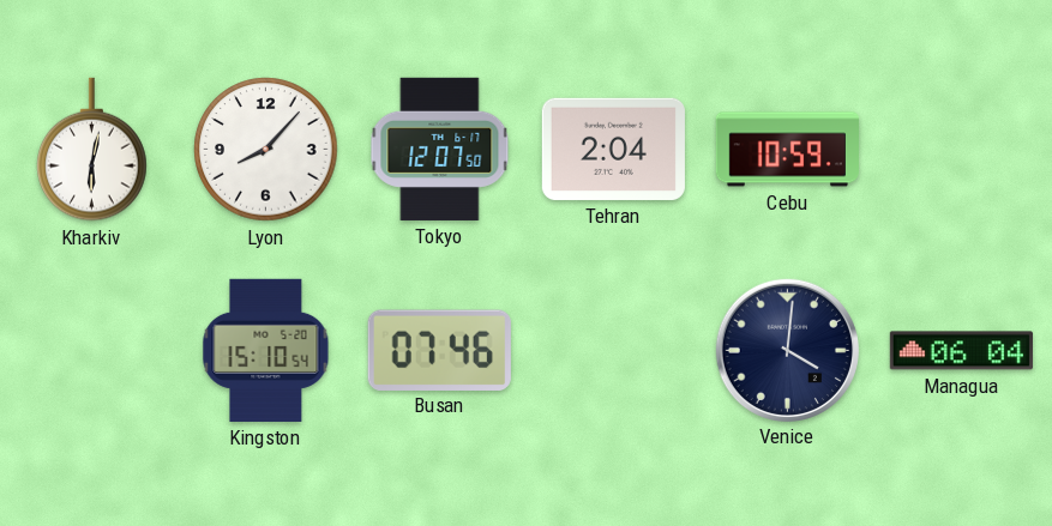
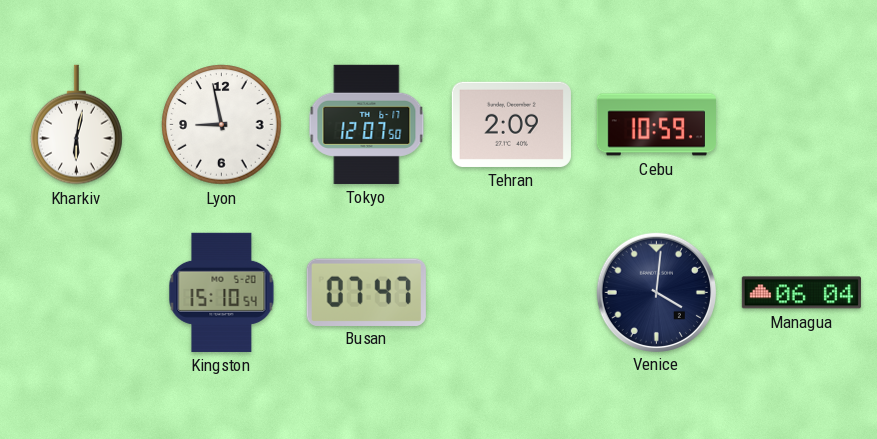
Lyon: 8:07 -> 8:58
Tehran: 2:04 -> 2:09
Busan: 07:46 -> 07:47
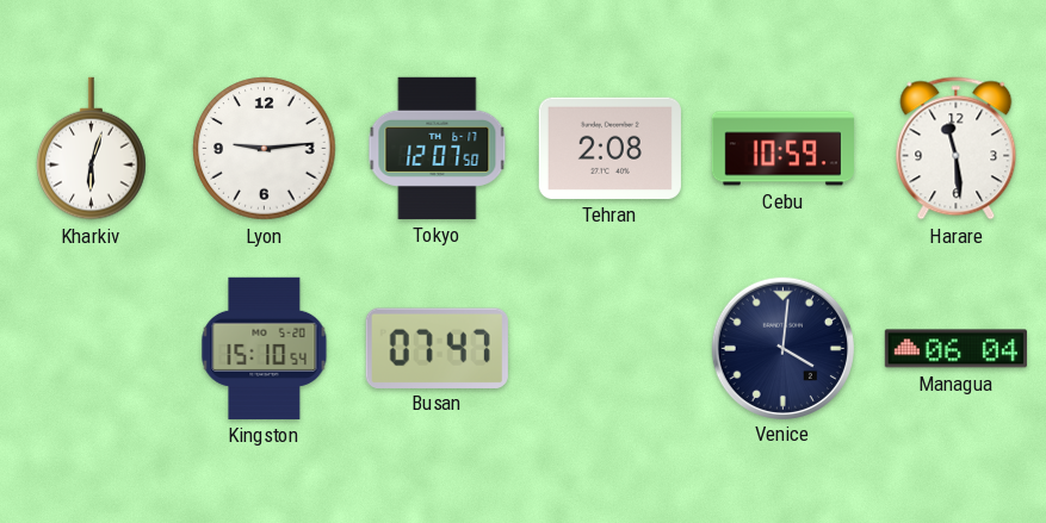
Kharkiv: 6:02 -> 6:03
Lyon: 8:58 -> 9:14
Tehran: 2:09 -> 2:08
Harare: none -> 11:29
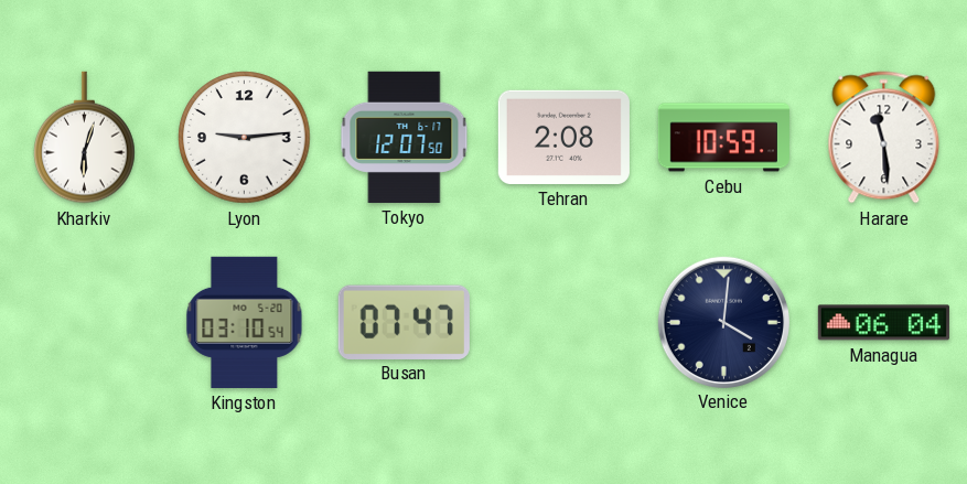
Kingston: 15:10 -> 03:10
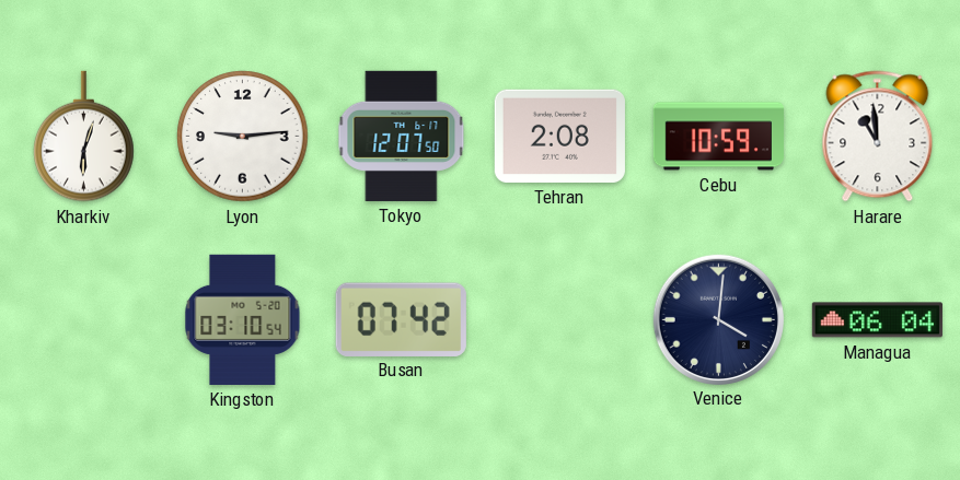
Harare: 11:29 -> 10:59
Busan: 07:47 -> 07:42
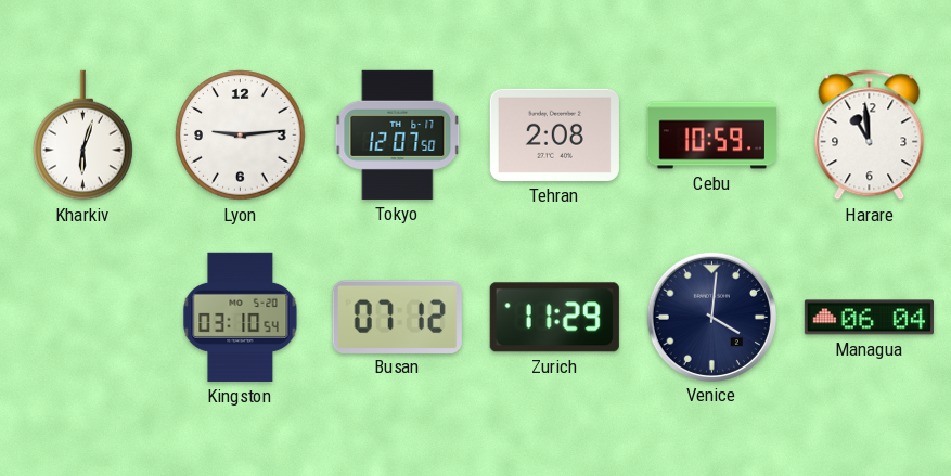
Busan: 07:42 -> 07:12
Zurich: none -> 11:29
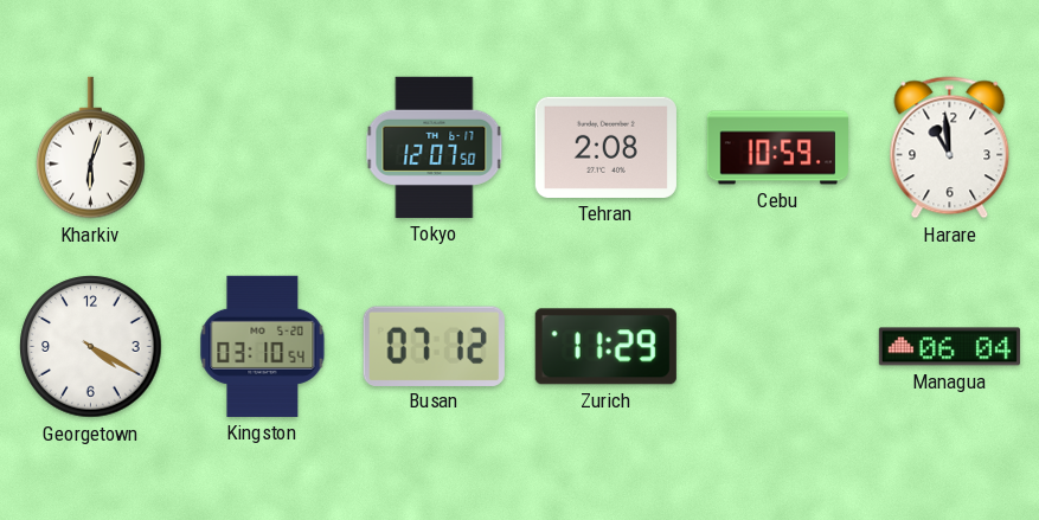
Lyon: 9:14 -> none
Georgetown: none -> 4:20
Venice: 4:01 -> none
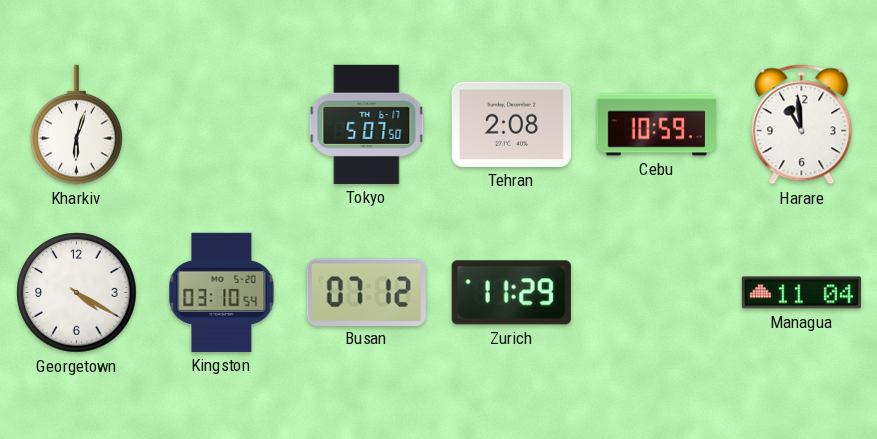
Tokyo: 12:07 -> 5:07
Managua: 06:04 -> 11:04
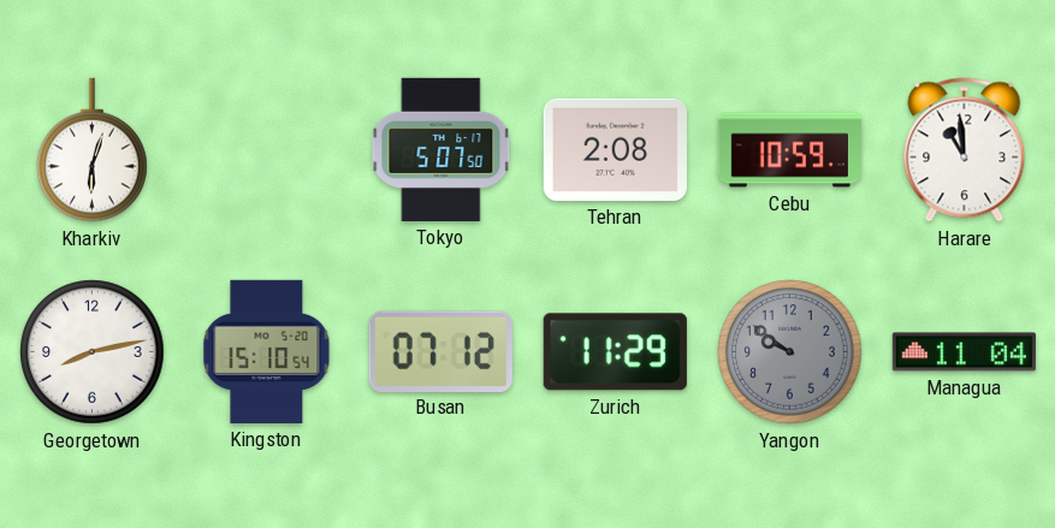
Georgetown: 4:20 -> 8:13
Kingston: 03:10 -> 15:10
Yangon: none -> 9:51
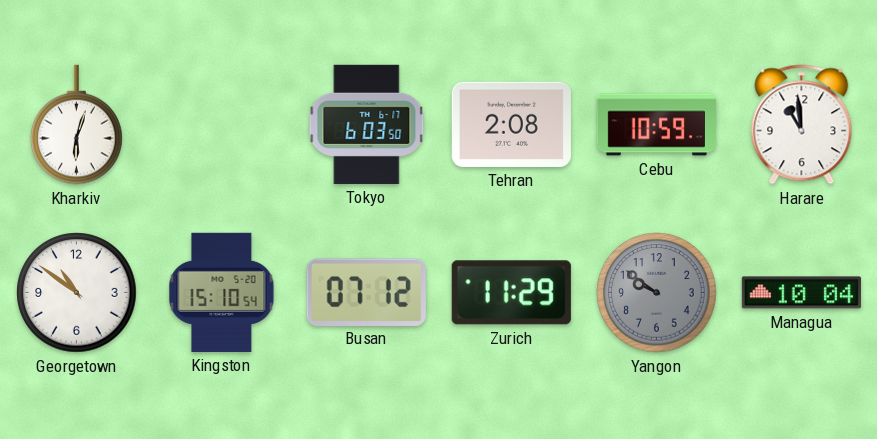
Tokyo: 5:07 -> 6:03
Georgetown: 8:13 -> 10:51
Managua: 11:04 -> 10:04
